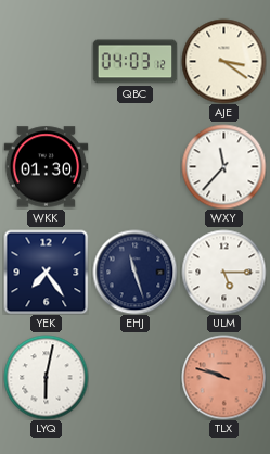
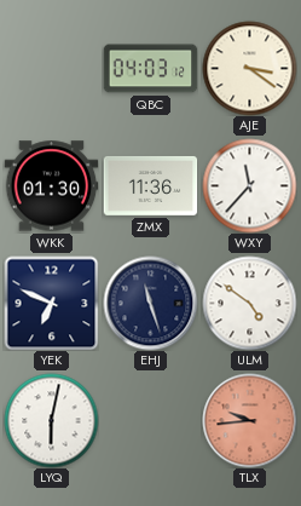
ZMX: none -> 11:36
YEK: 7:24 -> 6:49
ULM: 5:15 -> 4:51
TLX: 9:48 -> 9:44
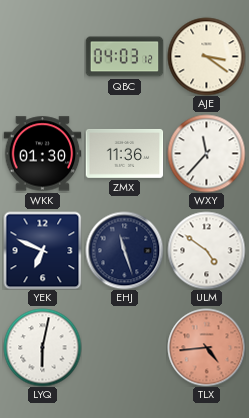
TLX: 9:44 -> 4:44
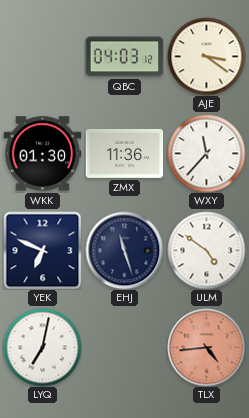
LYQ: 6:02 -> 7:02
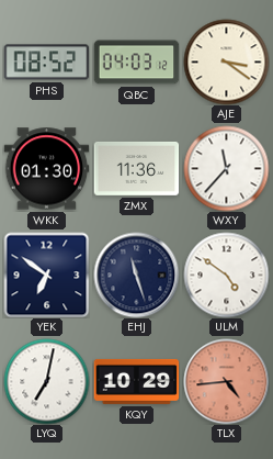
PHS: none -> 08:52
YEK: 6:49 -> 6:51
KQY: none -> 10:29
